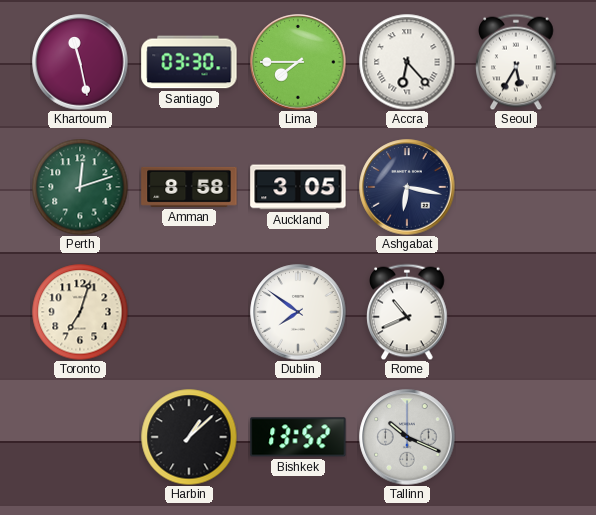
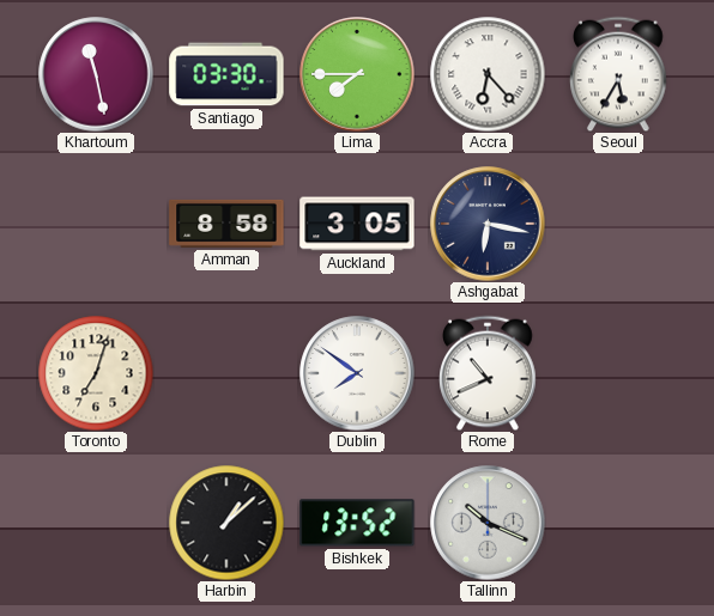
Perth: 12:12 -> none
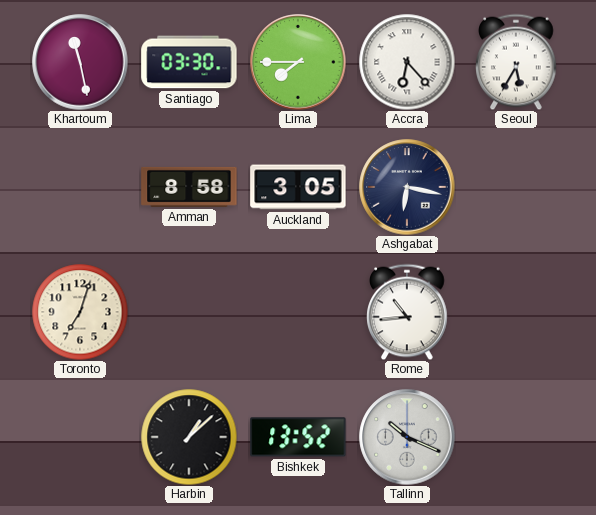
Dublin: 7:51 -> none
Rome: 10:41 -> 10:44
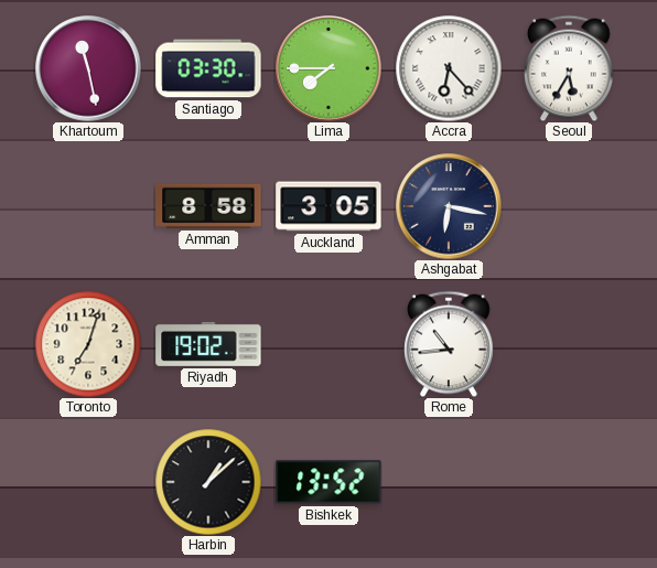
Riyadh: none -> 19:02
Tallinn: 10:19 -> none
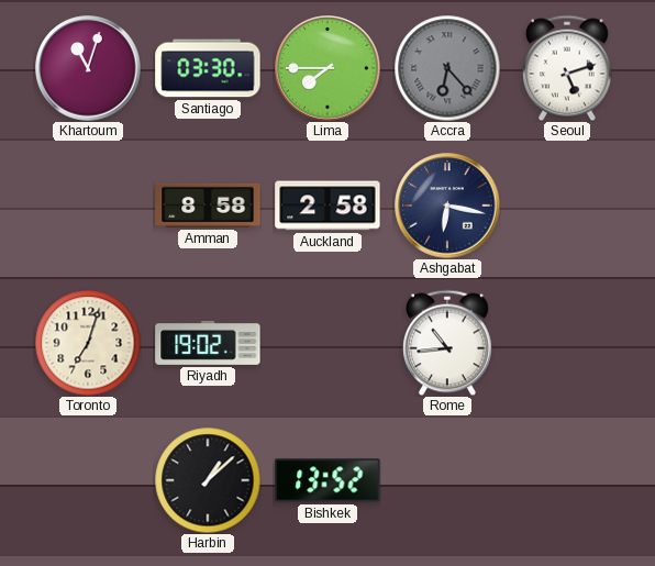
Khartoum: 11:28 -> 11:03
Accra dial: white -> grey
Seoul: 5:35 -> 5:12
Auckland: 3:05 -> 2:58
